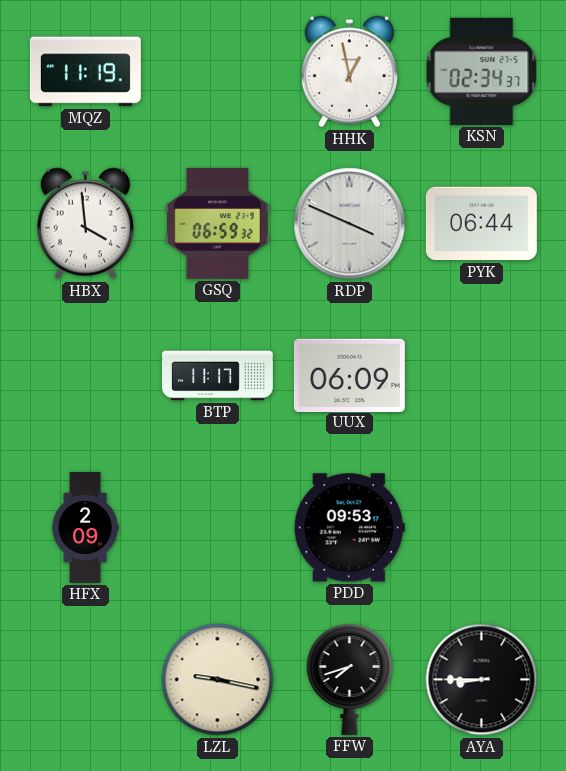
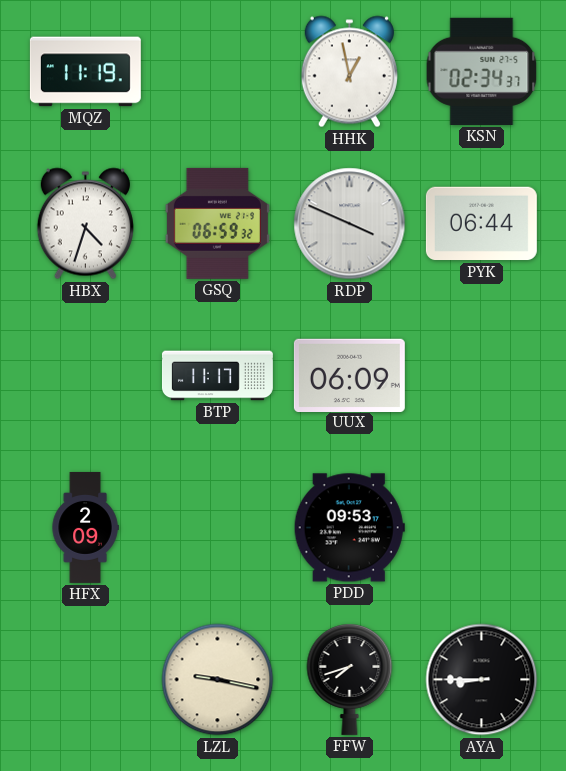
HBX: 3:59 -> 4:33
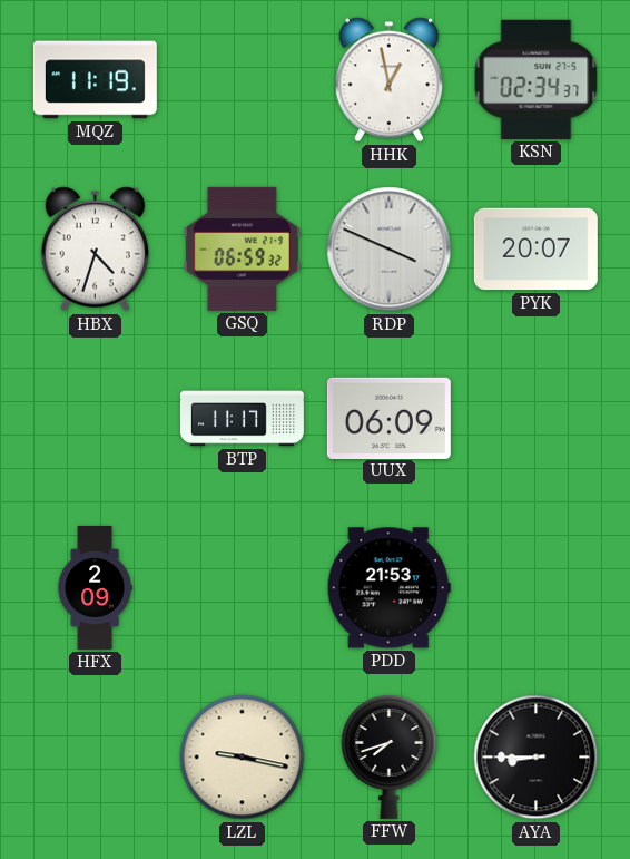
PYK: 06:44 -> 20:07
PDD: 09:53 -> 21:53
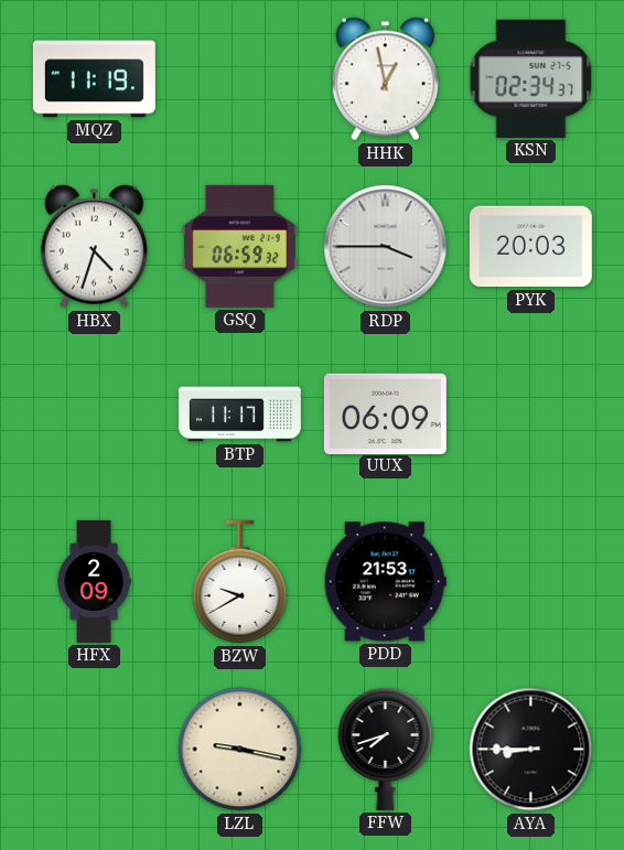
RDP: 3:49 -> 3:45
PYK: 20:07 -> 20:03
BZW: none -> 9:40
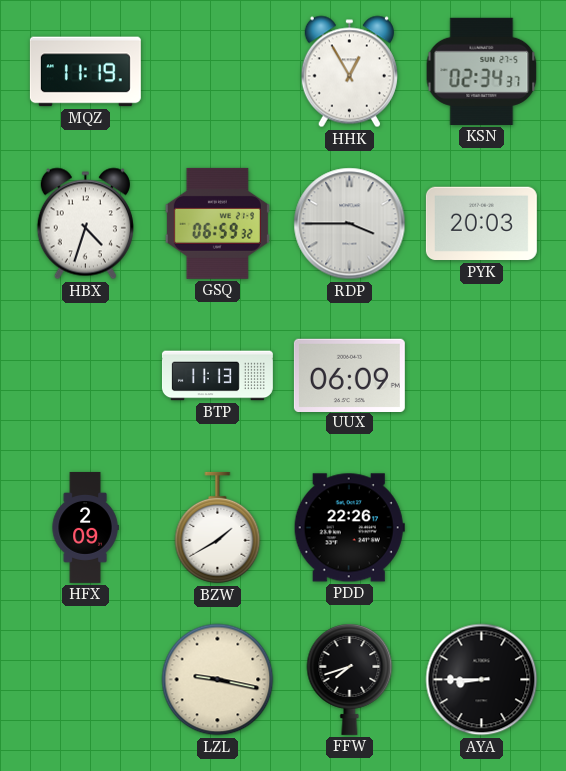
HHK: 12:58 -> 12:55
BTP: 11:17 -> 11:13
BZW: 9:40 -> 1:40
PDD: 21:53 -> 22:26
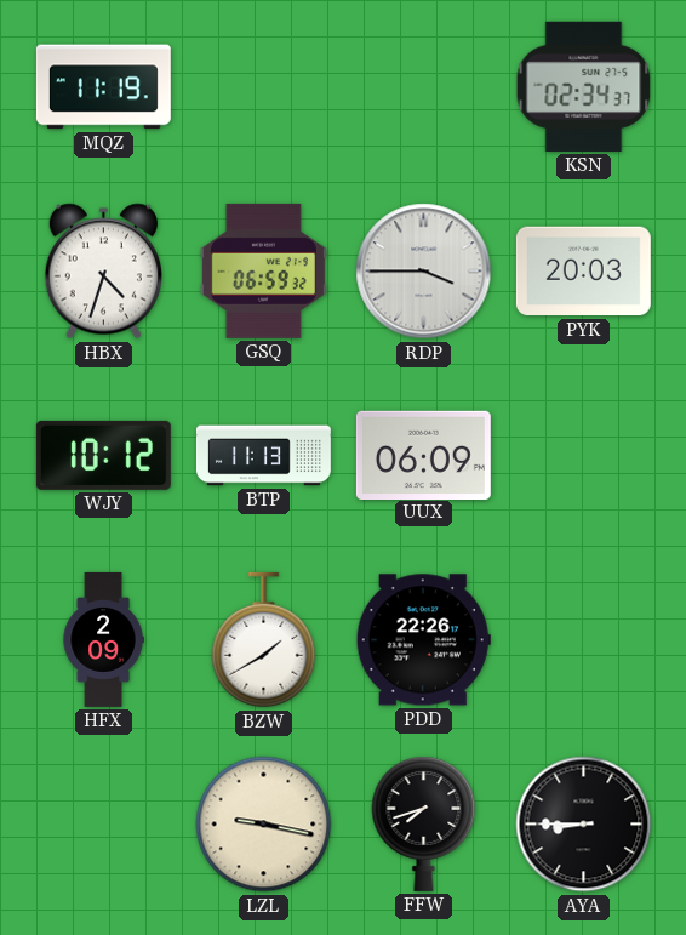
HHK: 12:55 -> none
WJY: none -> 10:12
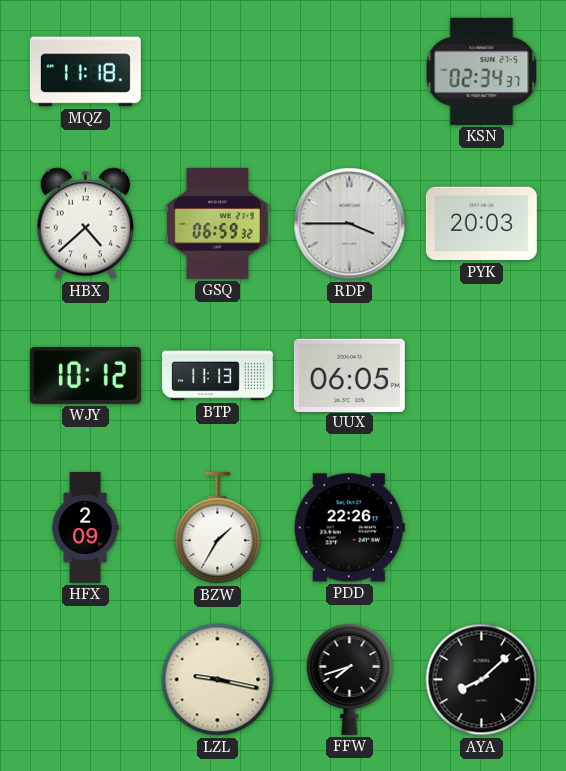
MQZ: 11:19 -> 11:18
HBX: 4:33 -> 4:38
UUX: 06:09 -> 06:05
BZW: 1:40 -> 1:35
AYA: 8:45 -> 8:08
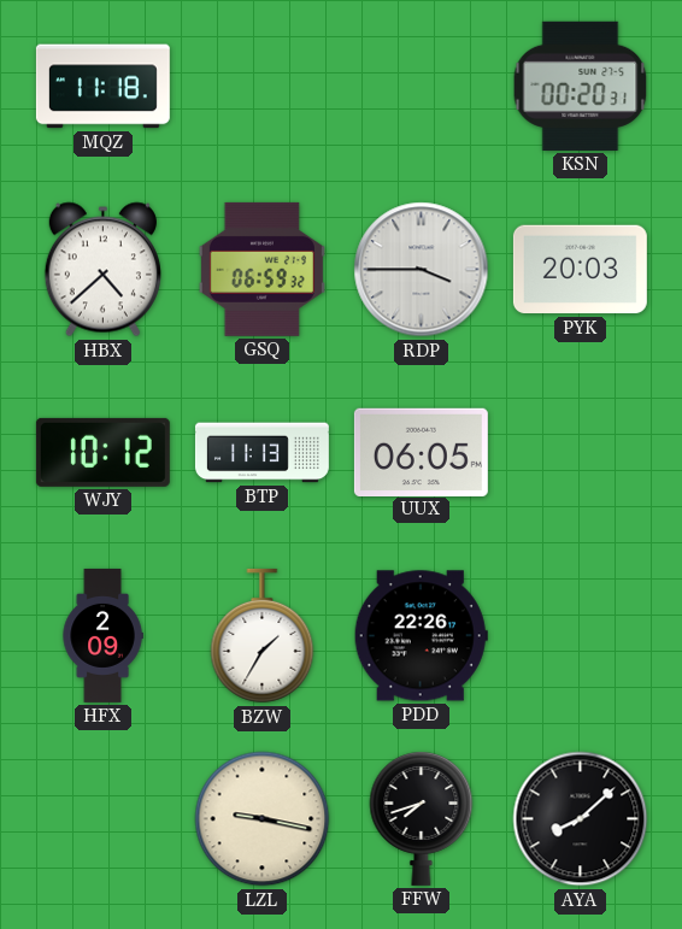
KSN: 02:34 -> 00:20
